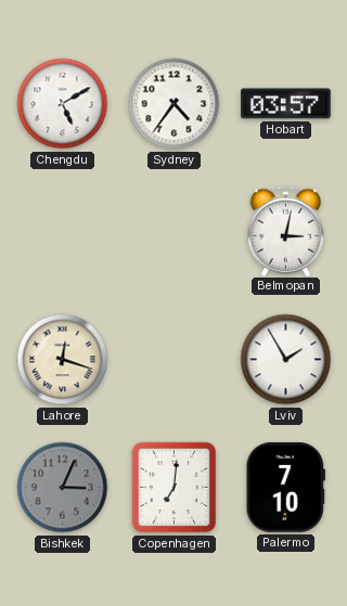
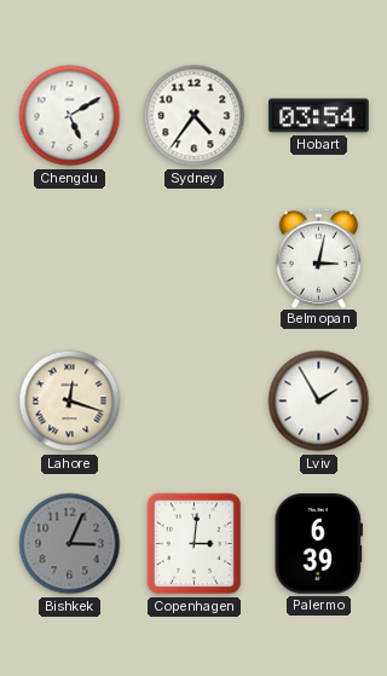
Hobart: 03:57 -> 03:54
Copenhagen: 7:01 -> 3:01
Palermo: 7:10 -> 6:39
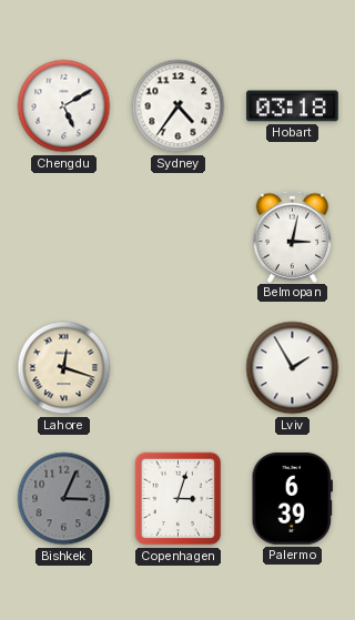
Hobart: 03:54 -> 03:18
Copenhagen: 3:01 -> 3:03
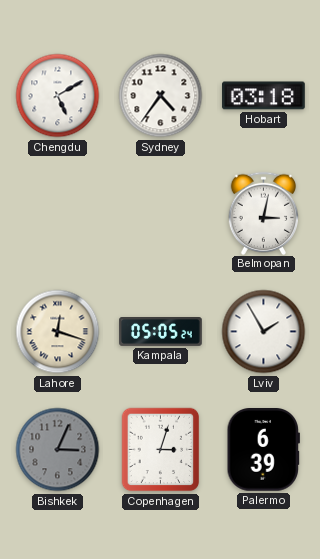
Kampala: none -> 05:05
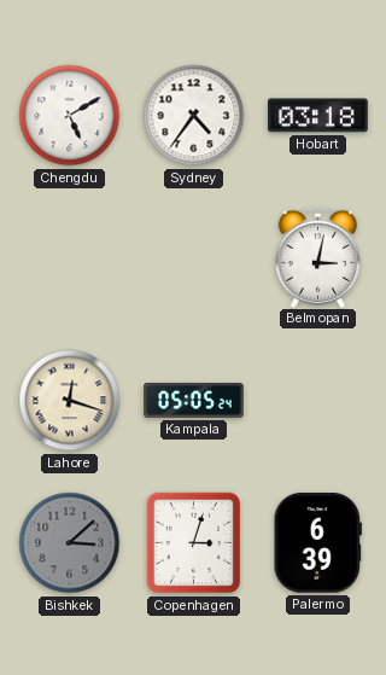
Lviv: 1:55 -> none
Bishkek: 3:04 -> 3:08
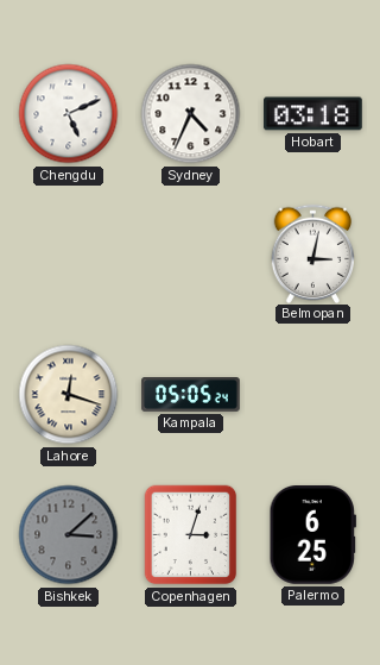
Chengdu: 5:10 -> 5:11
Sydney: 4:36 -> 4:34
Palermo: 6:39 -> 6:25
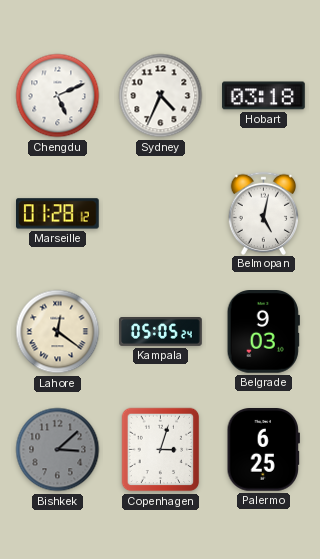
Marseille: none -> 01:28
Belmopan: 3:02 -> 5:02
Lahore: 12:18 -> 12:21
Belgrade: none -> 9:03
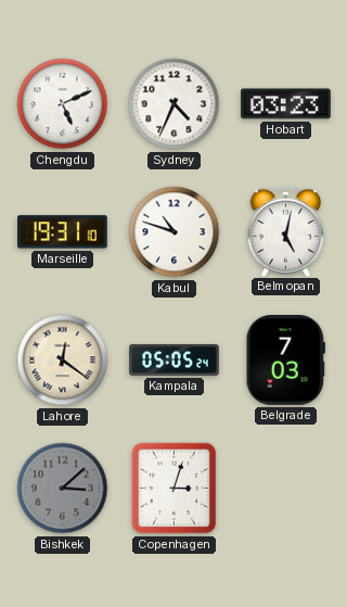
Hobart: 03:18 -> 03:23
Marseille: 01:28 -> 19:31
Kabul: none -> 10:48
Belgrade: 9:03 -> 7:03
Palermo: 6:25 -> none
